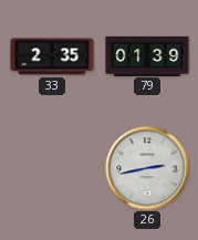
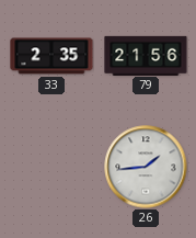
79: 01:39 -> 21:56
26: 2:43 -> 1:44
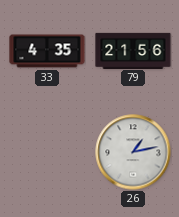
33: 2:35 -> 4:35
26: 1:44 -> 1:13
